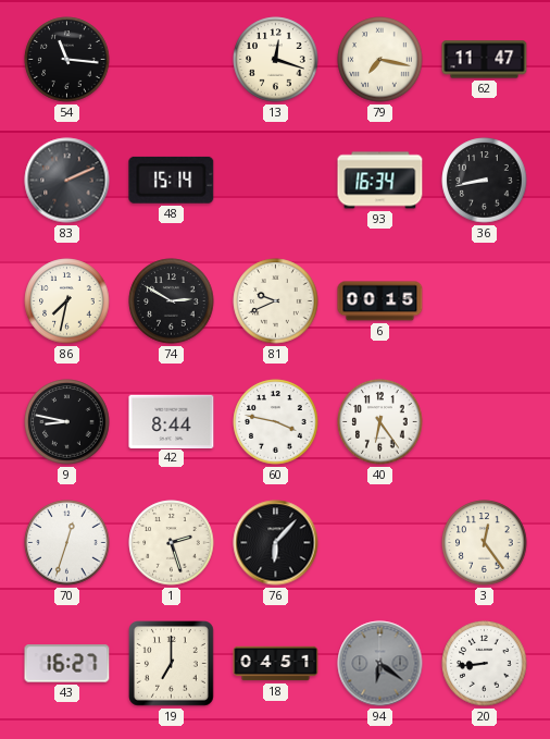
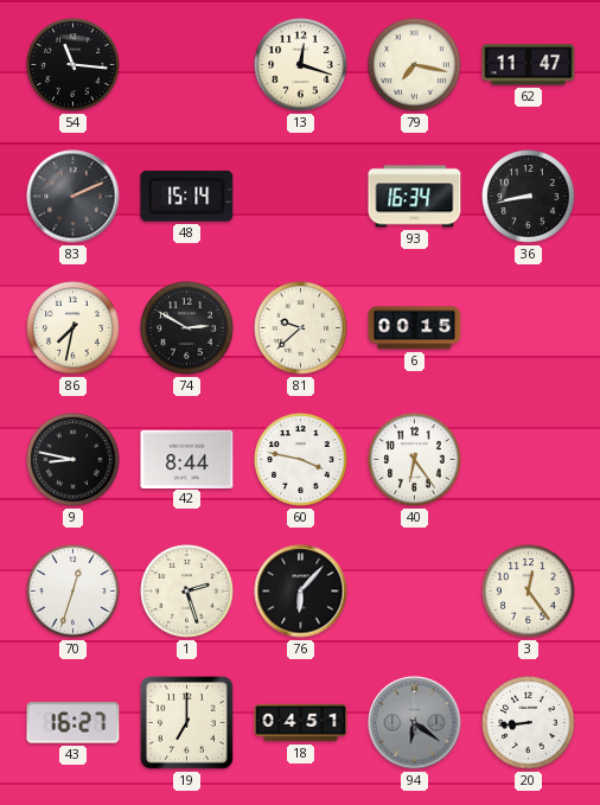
81: 9:41 -> 9:38
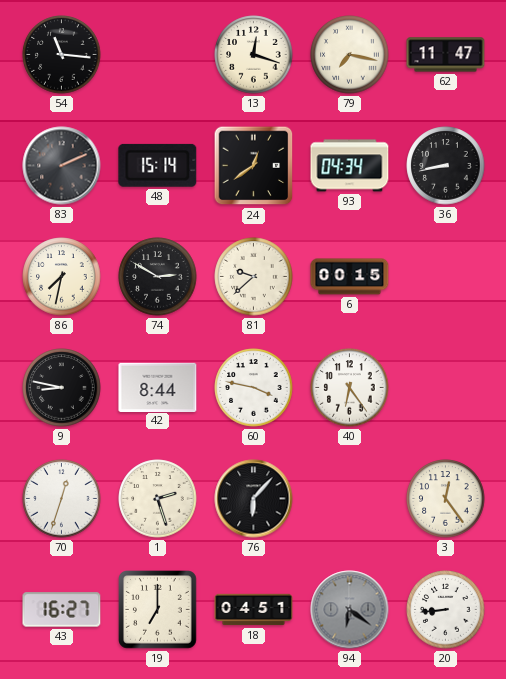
24: none -> 12:39
93: 16:34 -> 04:34
